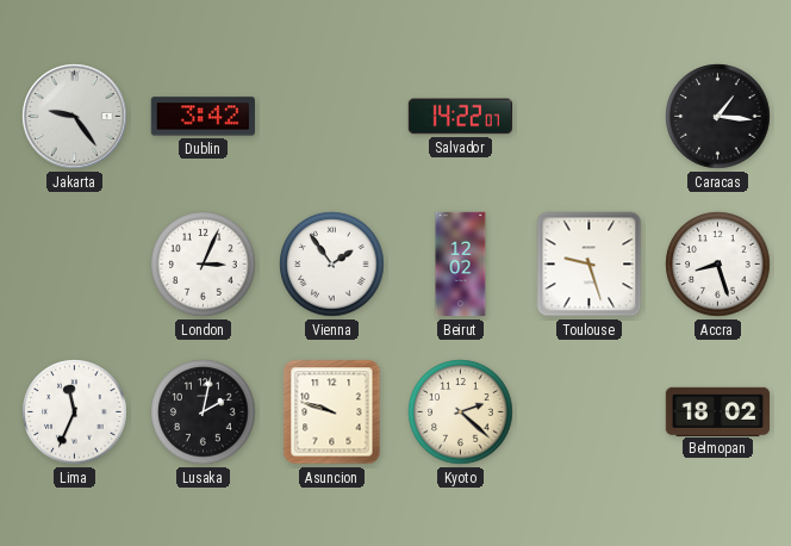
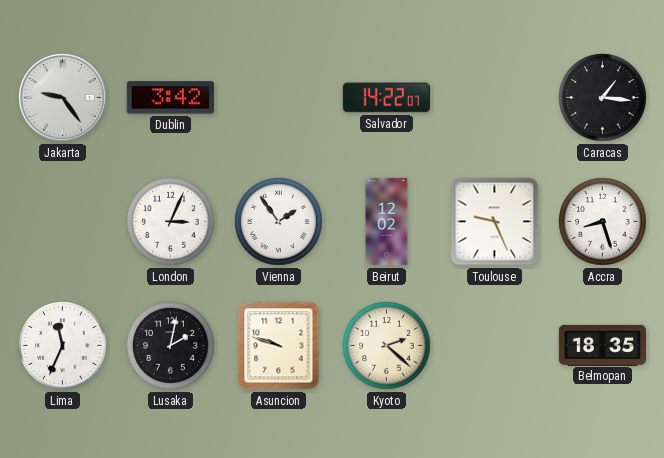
Toulouse: 9:27 -> 9:26
Belmopan: 18:02 -> 18:35
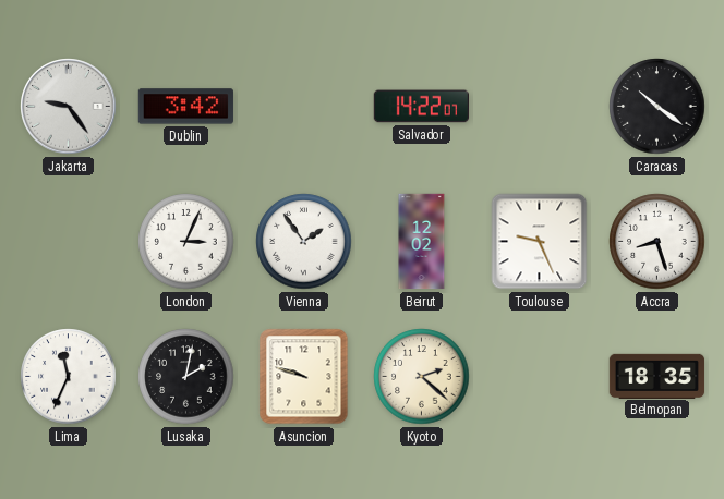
Caracas: 1:16 -> 10:21
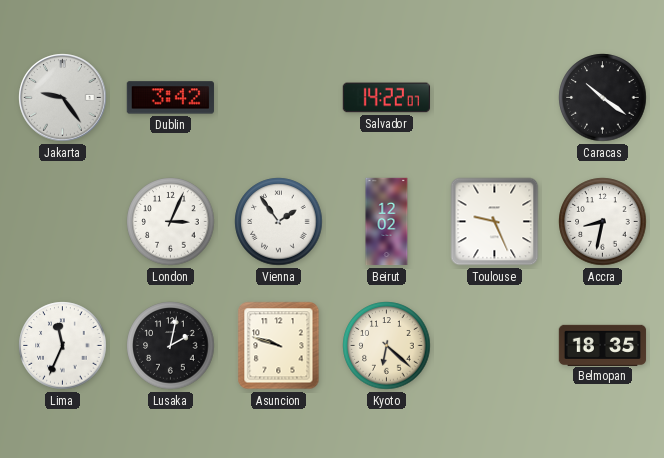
Accra: 8:27 -> 8:32
Kyoto: 2:22 -> 6:22
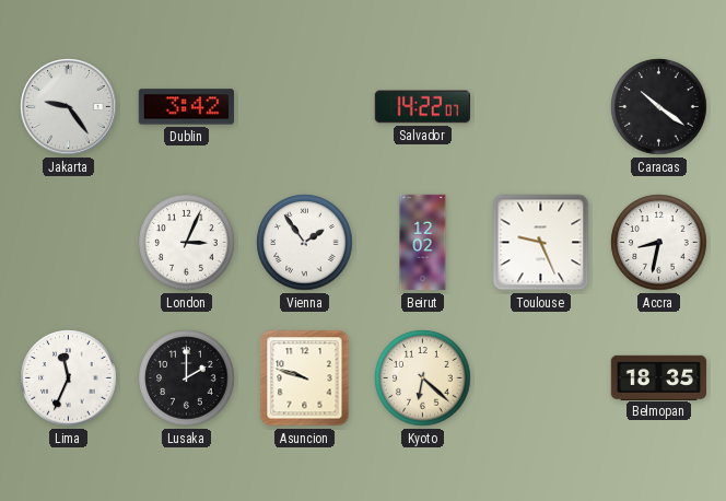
Lusaka: 2:02 -> 2:00
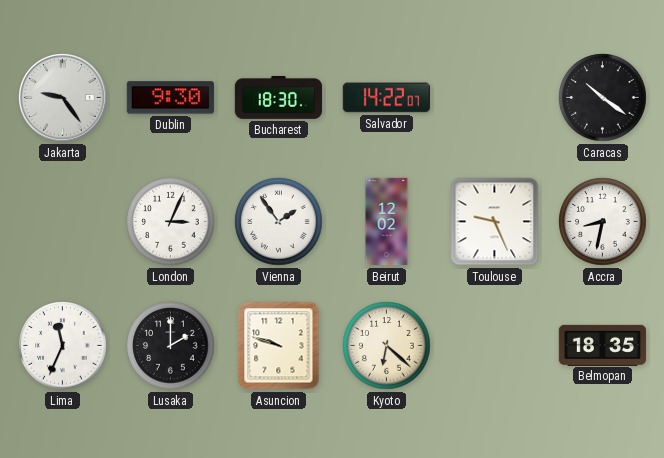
Dublin: 3:42 -> 9:30
Bucharest: none -> 18:30
